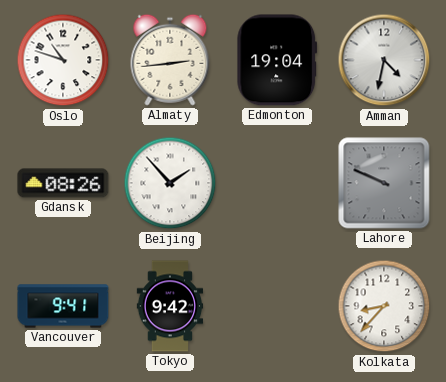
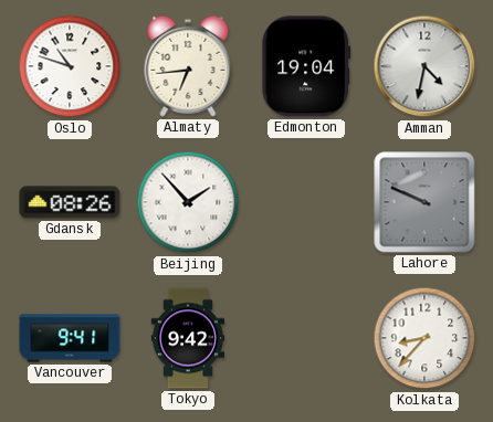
Almaty: 2:44 -> 6:44
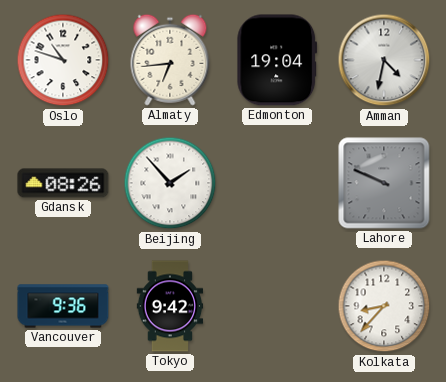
Vancouver: 9:41 -> 9:36
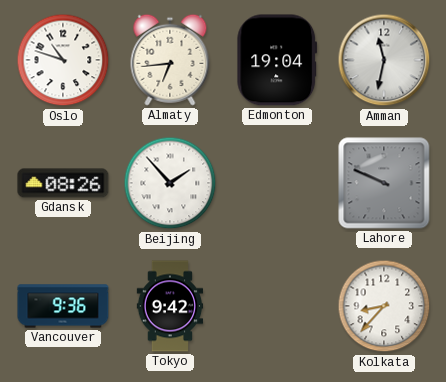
Amman: 4:32 -> 11:32
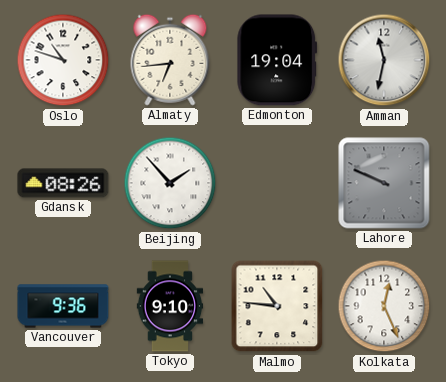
Tokyo: 9:42 -> 9:10
Malmo: none -> 10:46
Kolkata: 8:37 -> 12:26
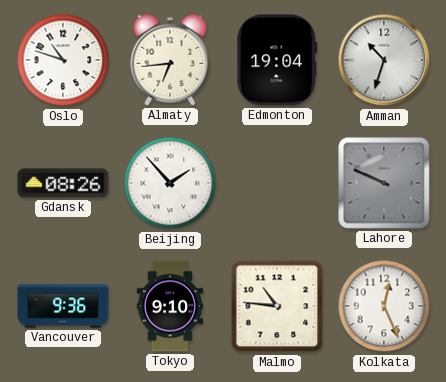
Amman: 11:32 -> 10:33
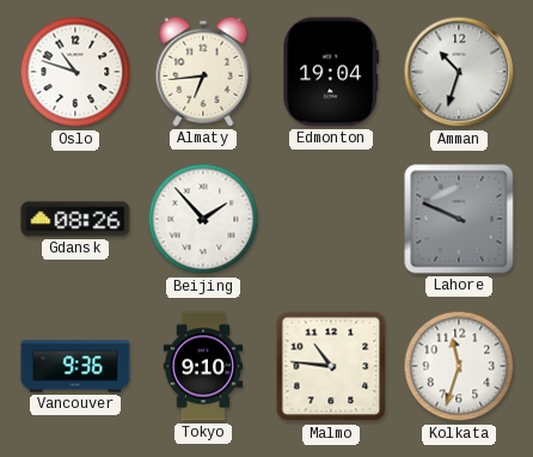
Kolkata: 12:26 -> 11:33
